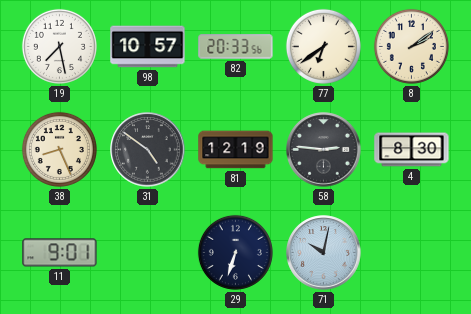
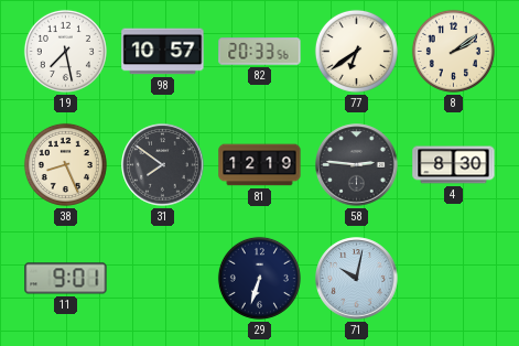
31: 4:51 -> 7:51
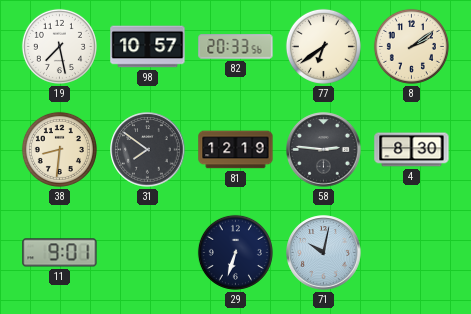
38: 8:26 -> 8:31
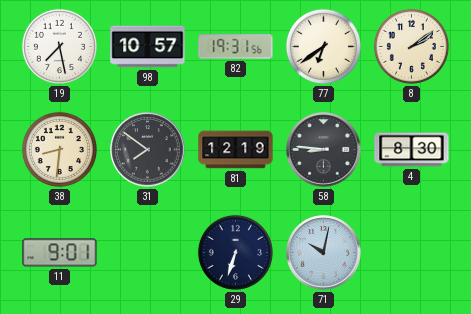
82: 20:33 -> 19:31
58: 2:46 -> 8:46
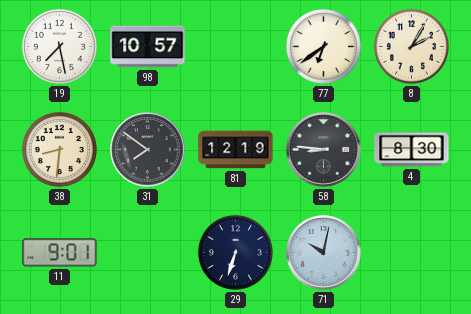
82: 19:31 -> none
8: 2:09 -> 2:05
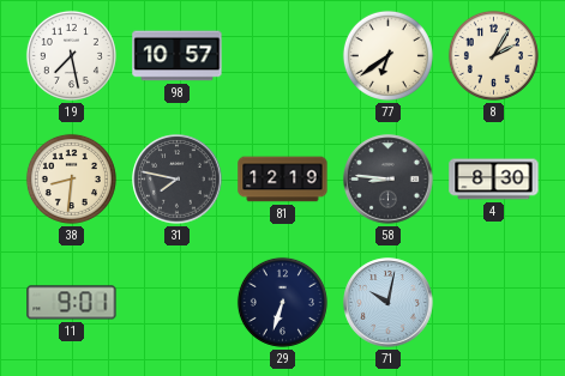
31: 7:51 -> 7:47
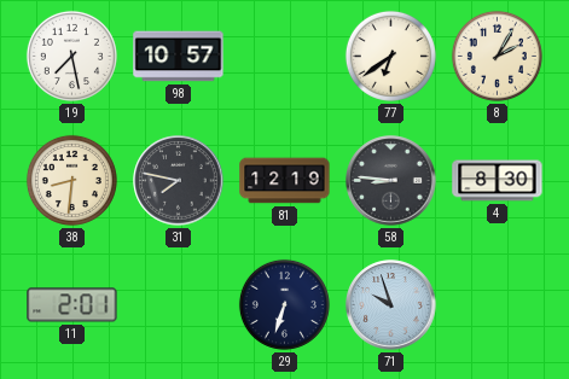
11: 9:01 -> 2:01
71: 10:02 -> 9:57
